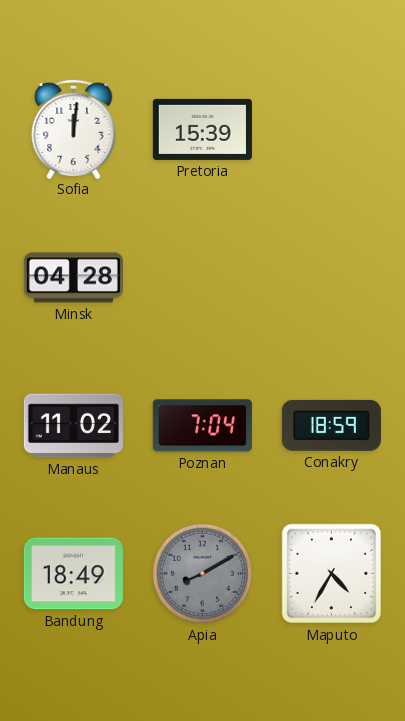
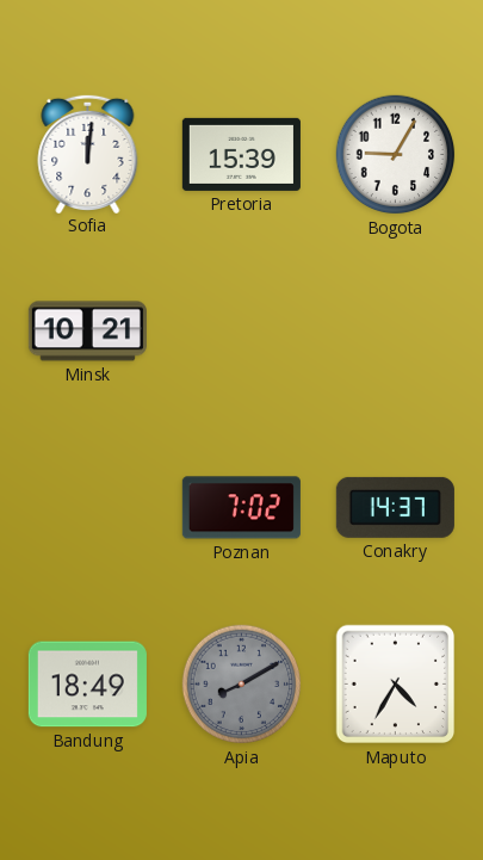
Bogota: none -> 9:05
Minsk: 04:28 -> 10:21
Manaus: 11:02 -> none
Poznan: 7:04 -> 7:02
Conakry: 18:59 -> 14:37
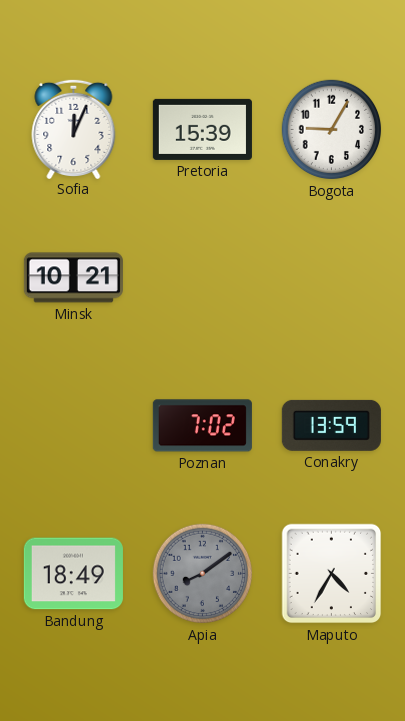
Sofia: 12:01 -> 12:04
Conakry: 14:37 -> 13:59
Apia: 8:10 -> 8:09
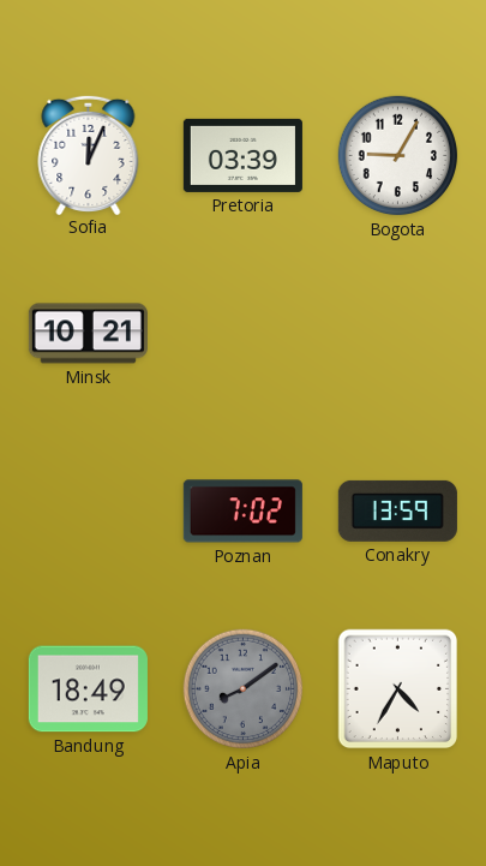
Pretoria: 15:39 -> 03:39
